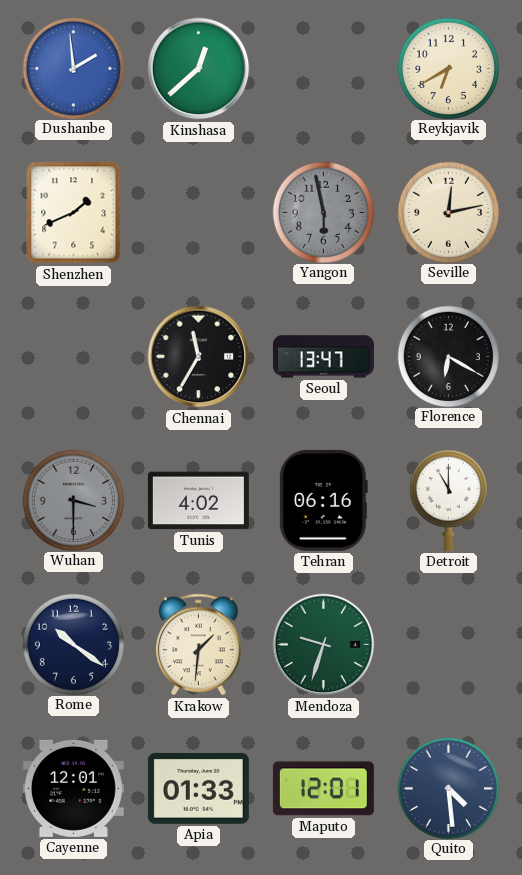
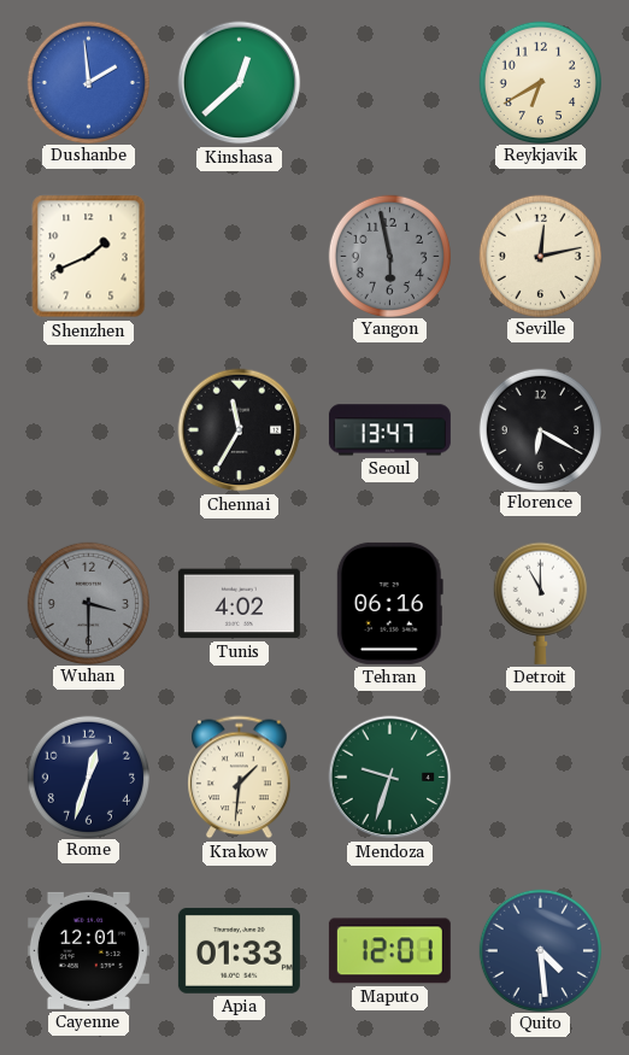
Rome: 10:21 -> 12:33
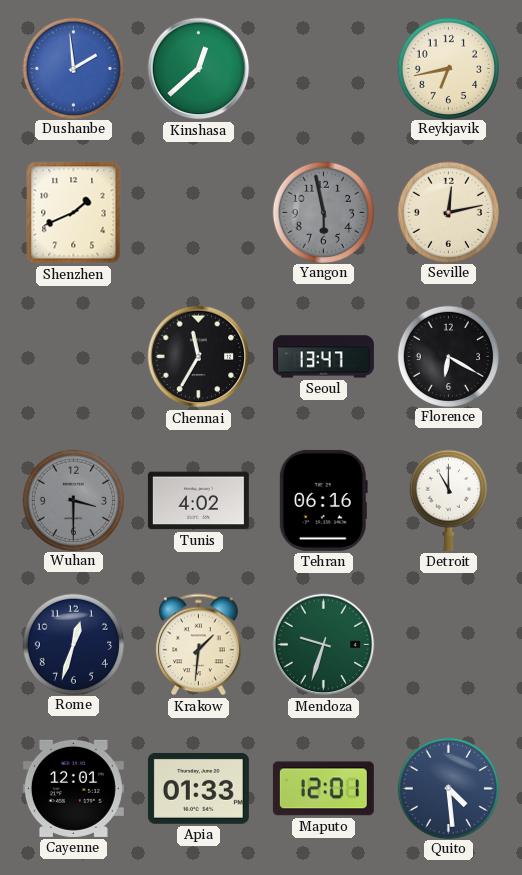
Reykjavik: 6:40 -> 6:43
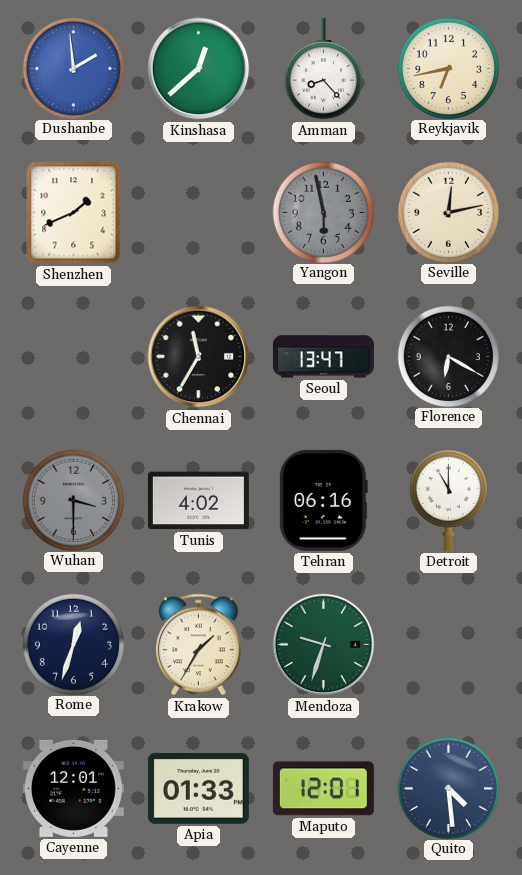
Amman: none -> 8:23
Krakow: 1:31 -> 1:35
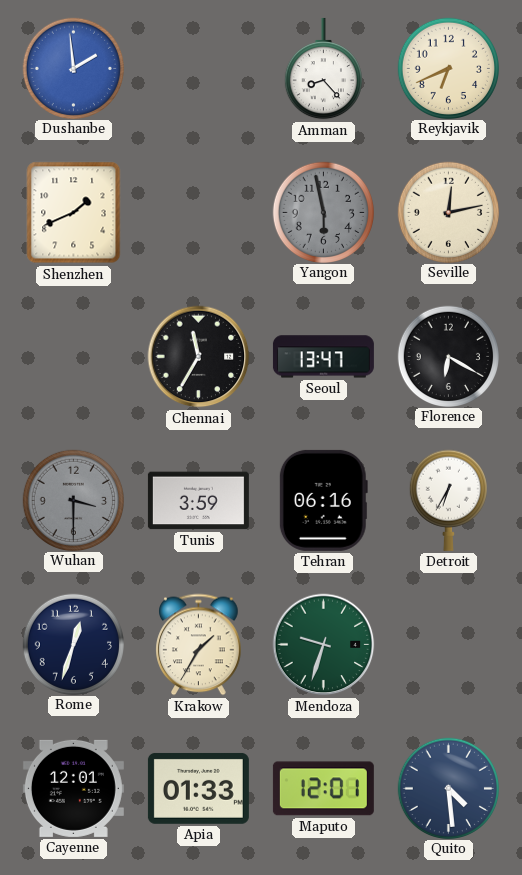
Kinshasa: 12:38 -> none
Reykjavik: 6:43 -> 6:41
Tunis: 4:02 -> 3:59
Detroit: 11:00 -> 6:35
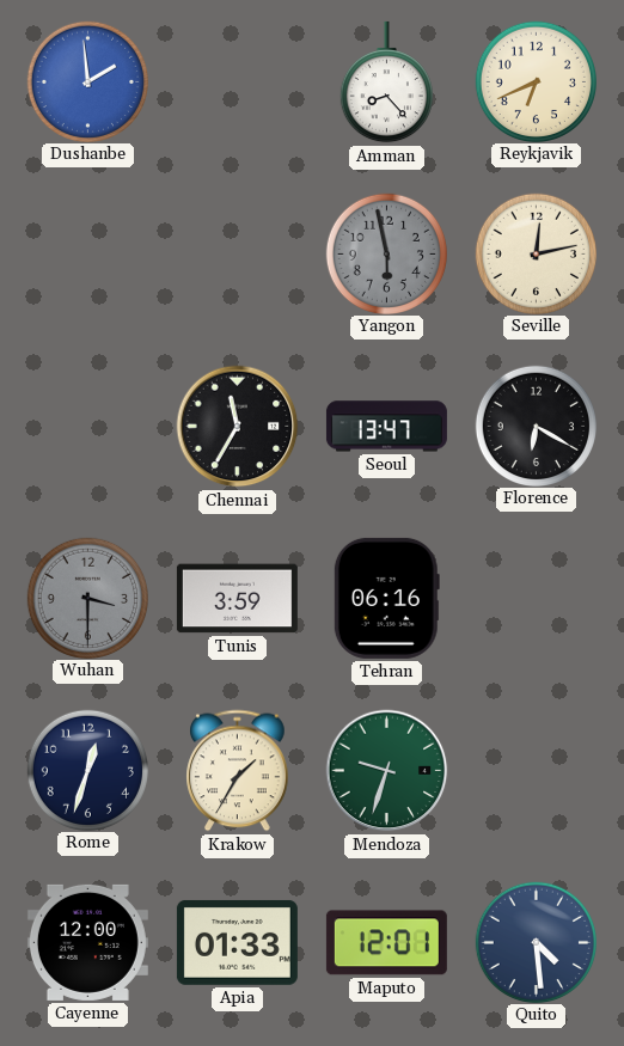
Shenzhen: 1:41 -> none
Detroit: 6:35 -> none
Cayenne: 12:01 -> 12:00
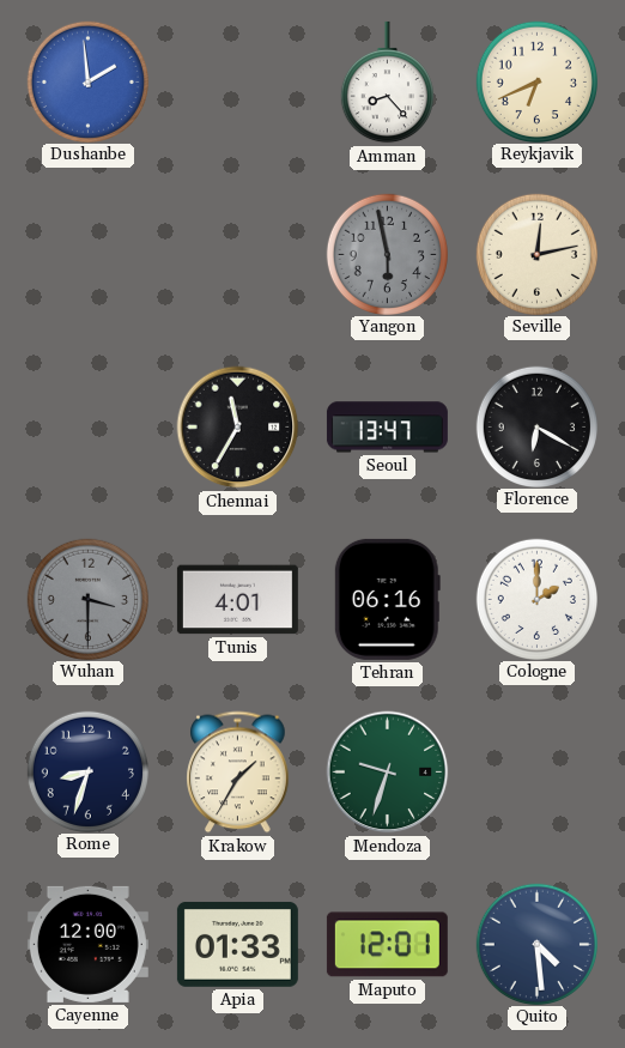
Tunis: 3:59 -> 4:01
Cologne: none -> 2:00
Rome: 12:33 -> 8:33
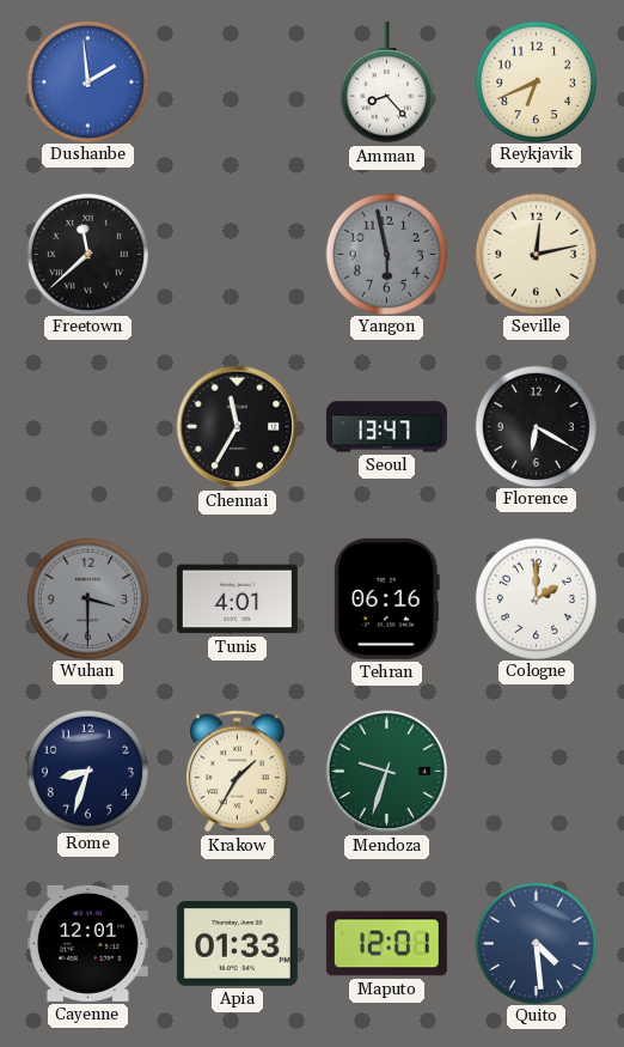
Freetown: none -> 11:38
Cayenne: 12:00 -> 12:01
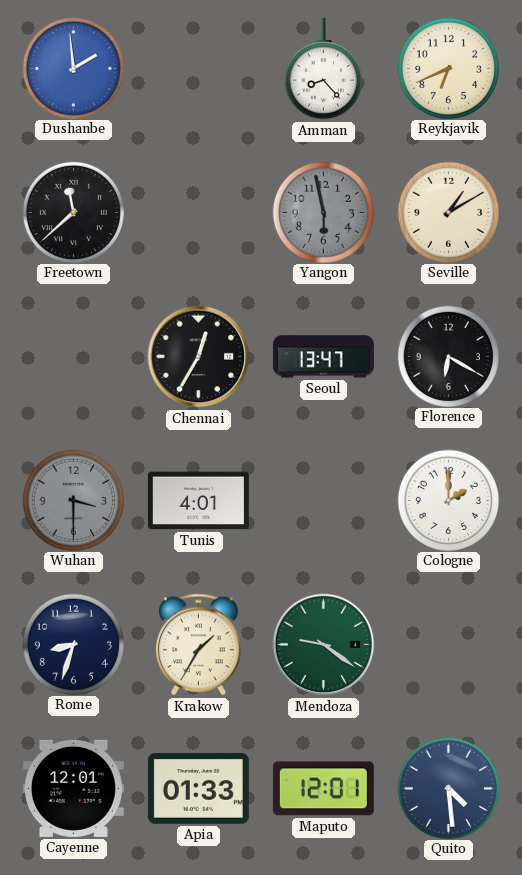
Seville: 12:13 -> 1:10
Chennai: 11:35 -> 12:35
Tehran: 06:16 -> none
Mendoza: 9:33 -> 9:21
